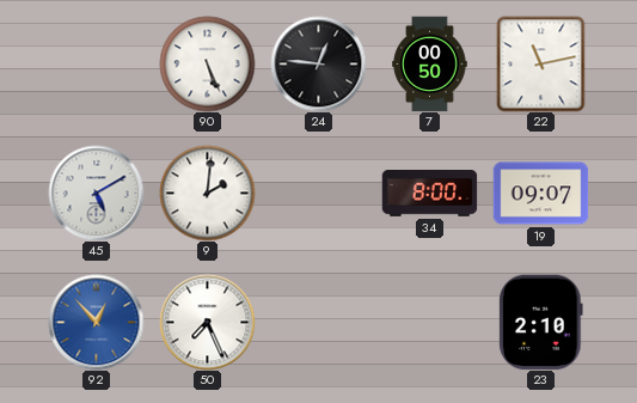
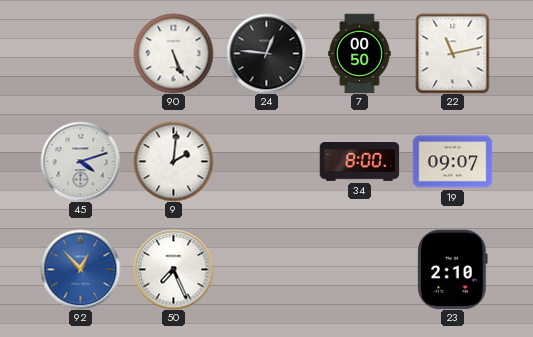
45: 5:10 -> 4:12
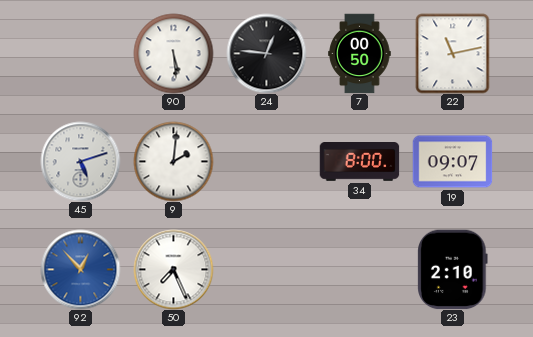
90: 5:26 -> 5:29
45: 4:12 -> 5:12
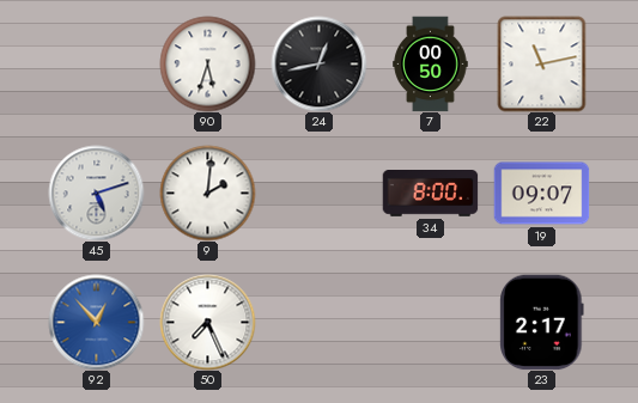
90: 5:29 -> 5:33
24: 12:46 -> 12:43
23: 2:10 -> 2:17
